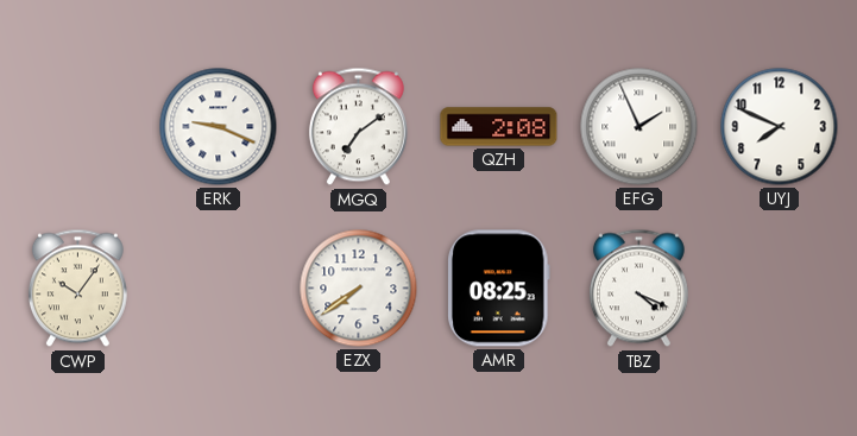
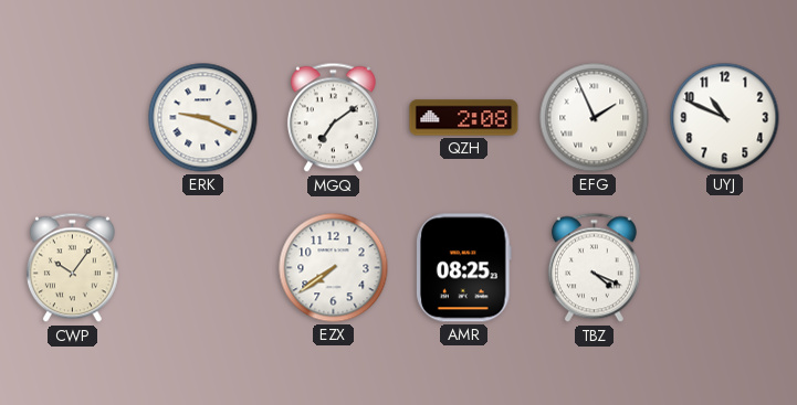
UYJ: 7:49 -> 10:49
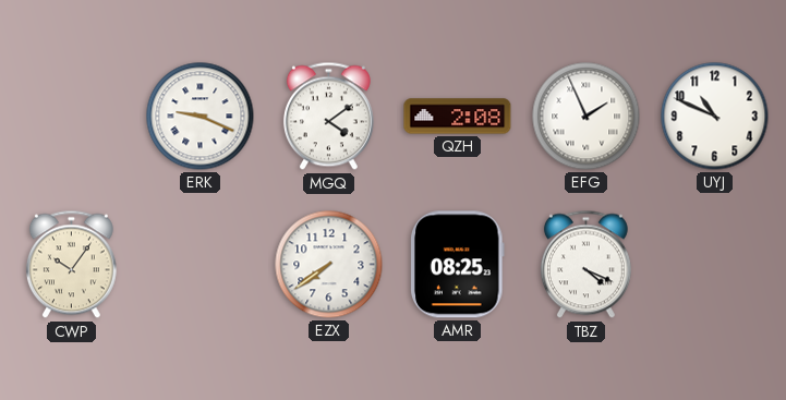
MGQ: 7:09 -> 4:09
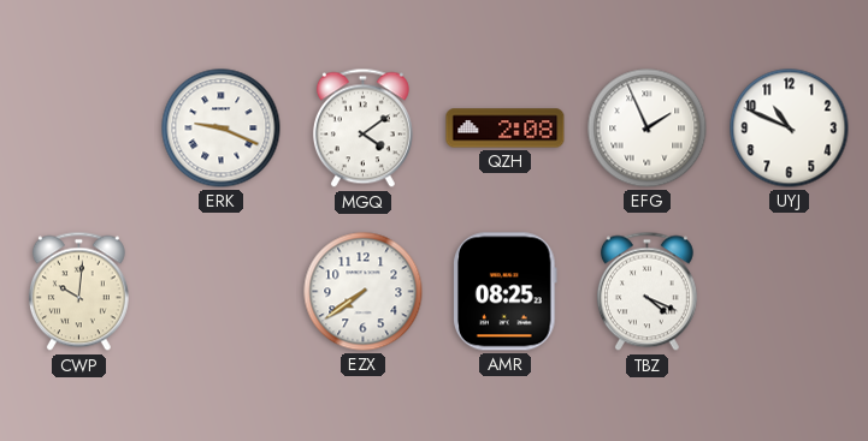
CWP: 10:06 -> 10:01
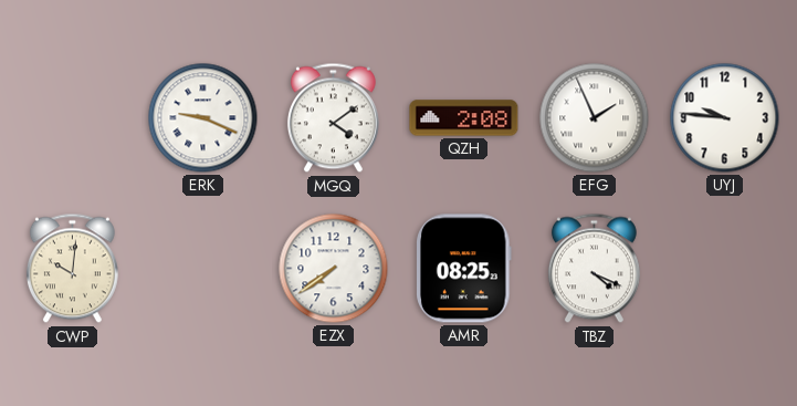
UYJ: 10:49 -> 9:46
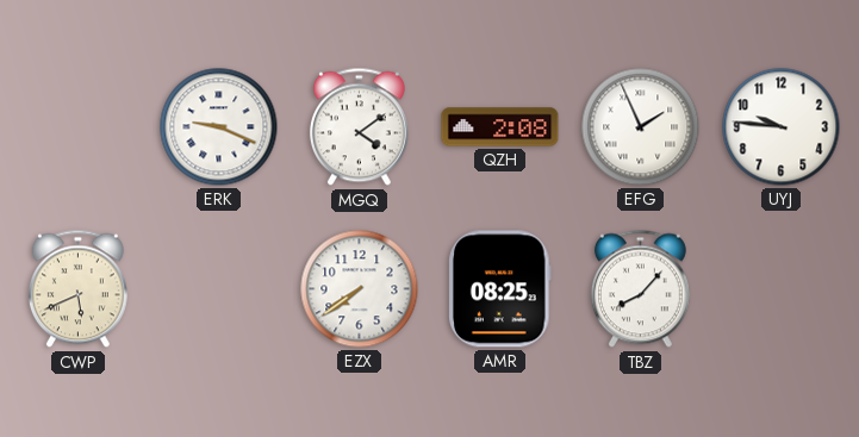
CWP: 10:01 -> 5:41
TBZ: 4:19 -> 8:07
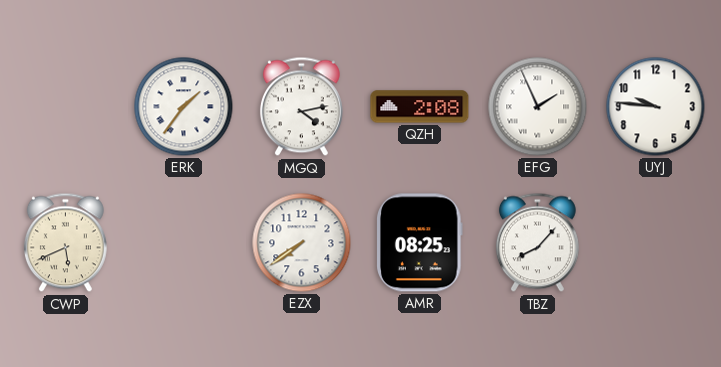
ERK: 9:19 -> 1:36
MGQ: 4:09 -> 4:13
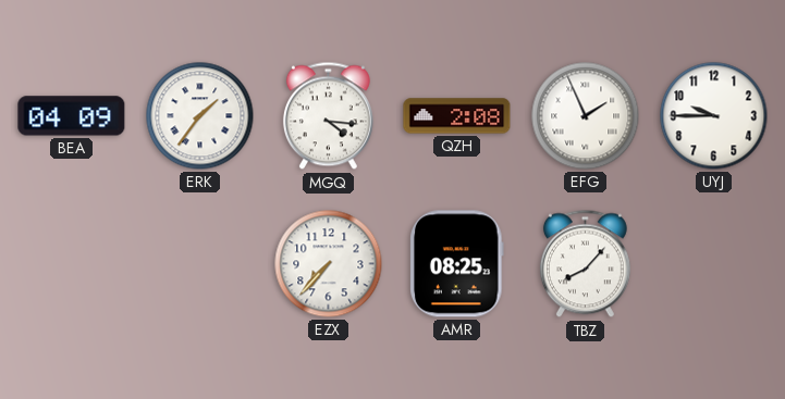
BEA: none -> 04:09
MGQ: 4:13 -> 4:16
UYJ: 9:46 -> 9:45
CWP: 5:41 -> none
EZX: 7:39 -> 7:37
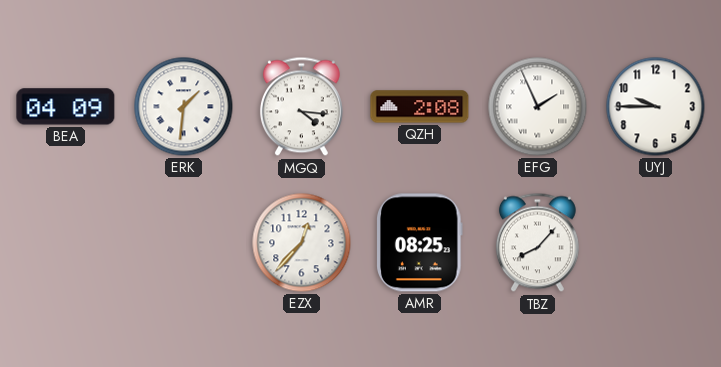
ERK: 1:36 -> 1:31
EZX: 7:37 -> 12:37
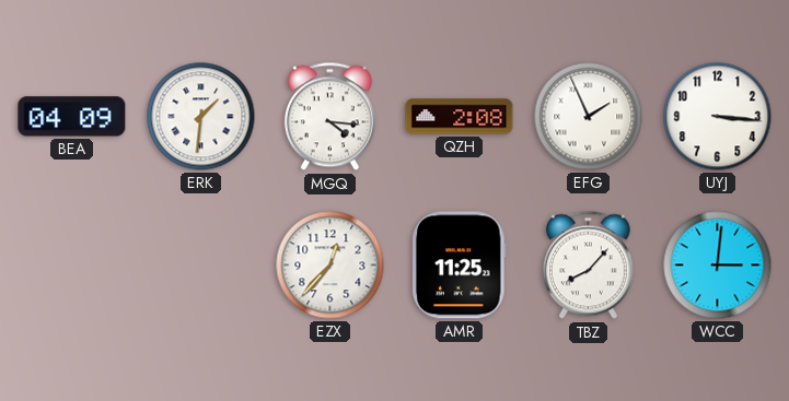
UYJ: 9:45 -> 3:16
AMR: 08:25 -> 11:25
WCC: none -> 3:01
